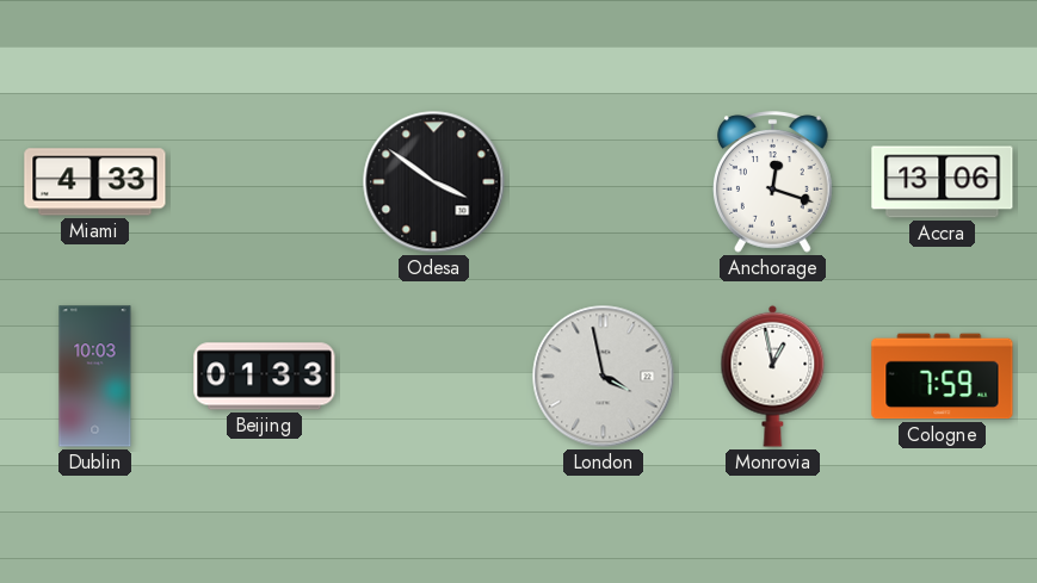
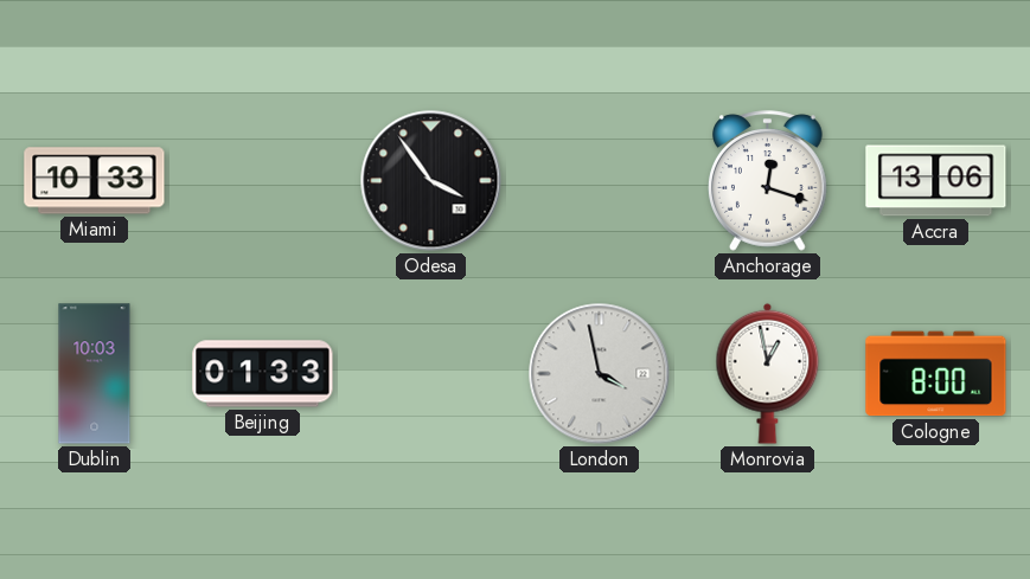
Miami: 4:33 -> 10:33
Odesa: 3:51 -> 3:54
Cologne: 7:59 -> 8:00
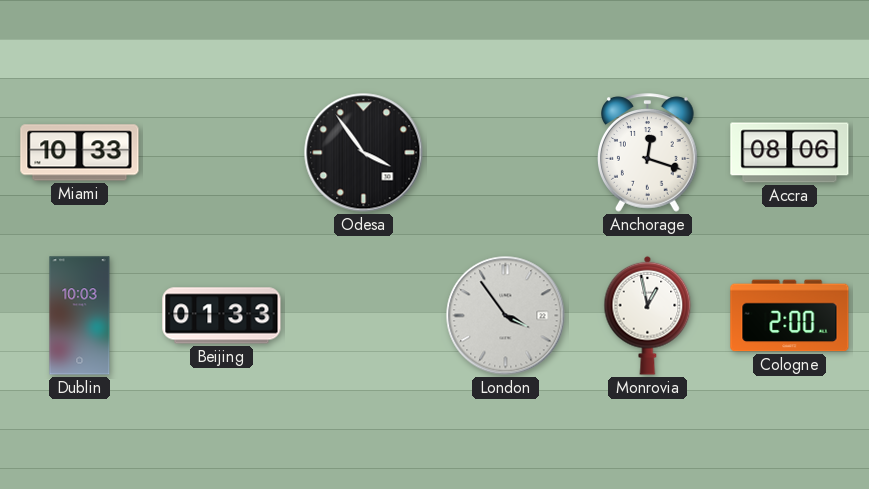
Accra: 13:06 -> 08:06
London: 3:58 -> 3:54
Cologne: 8:00 -> 2:00
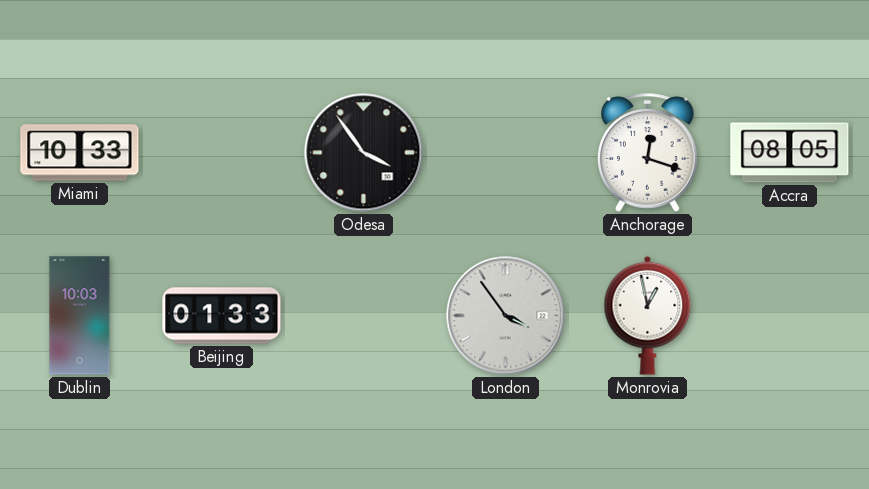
Accra: 08:06 -> 08:05
Cologne: 2:00 -> none
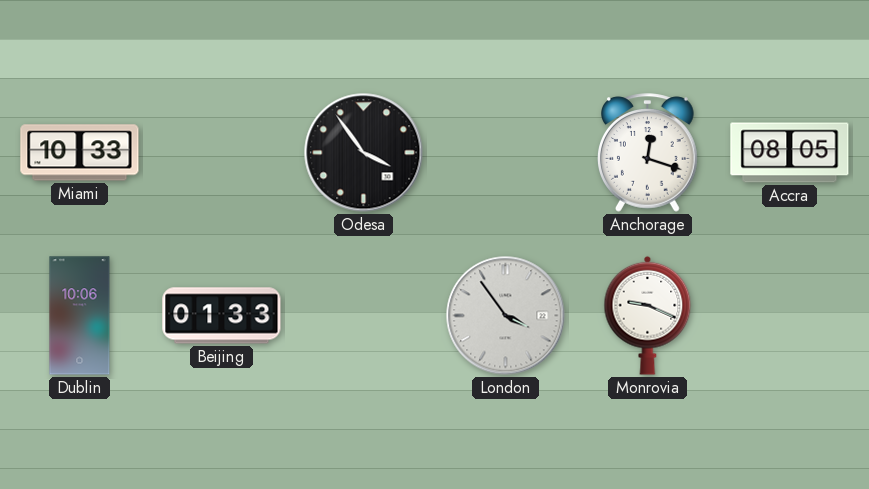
Dublin: 10:03 -> 10:06
Monrovia: 12:58 -> 9:19
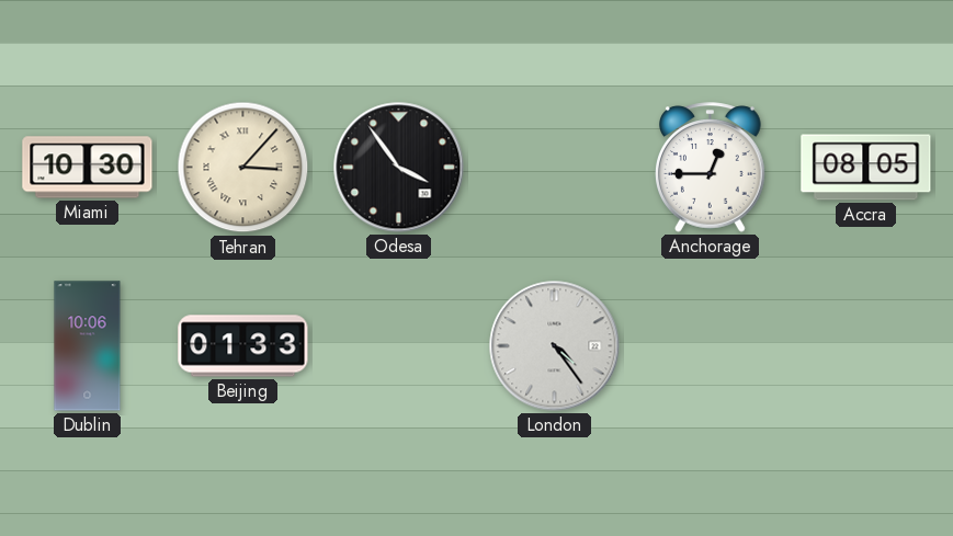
Miami: 10:33 -> 10:30
Tehran: none -> 3:07
Anchorage: 12:18 -> 12:45
London: 3:54 -> 4:24
Monrovia: 9:19 -> none
